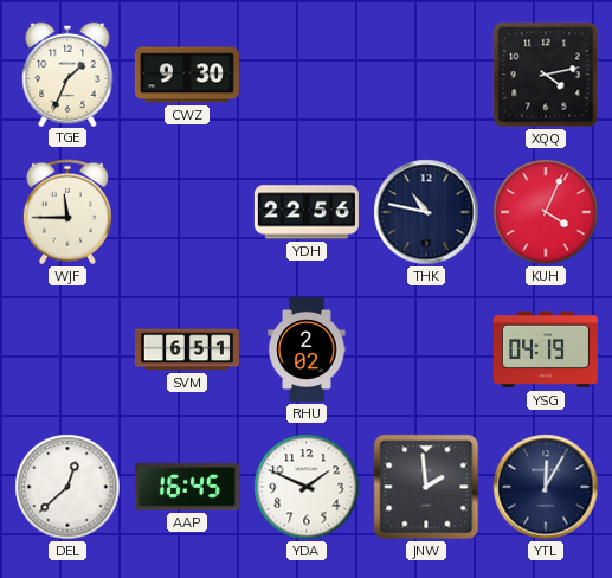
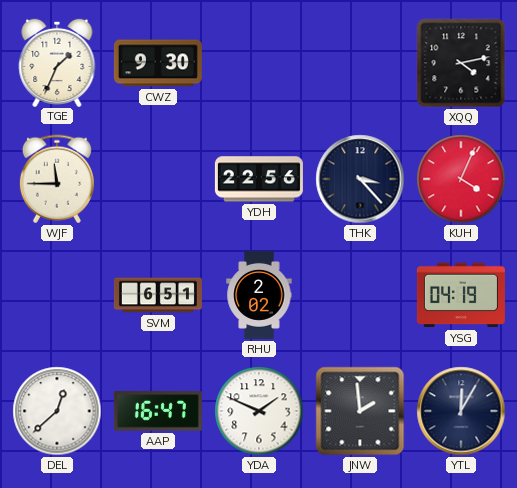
THK: 10:47 -> 3:23
AAP: 16:45 -> 16:47
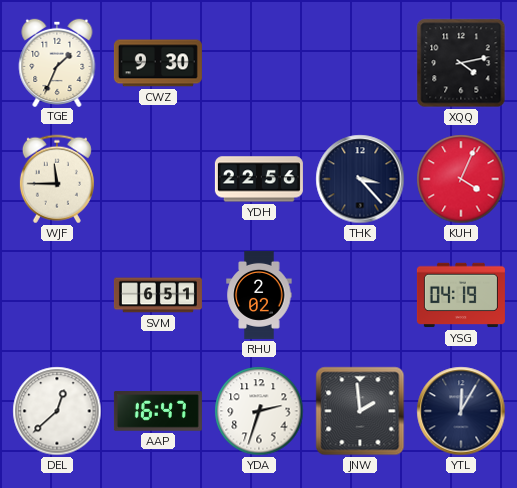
YDA: 1:49 -> 2:33
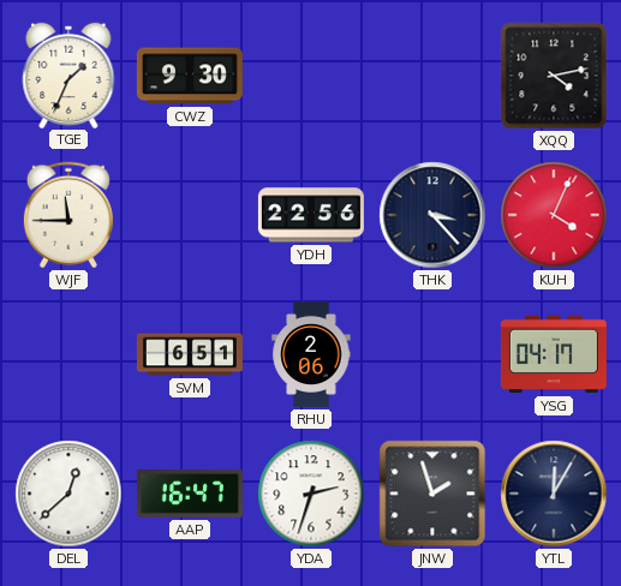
RHU: 2:02 -> 2:06
YSG: 04:19 -> 04:17
JNW: 1:59 -> 1:57
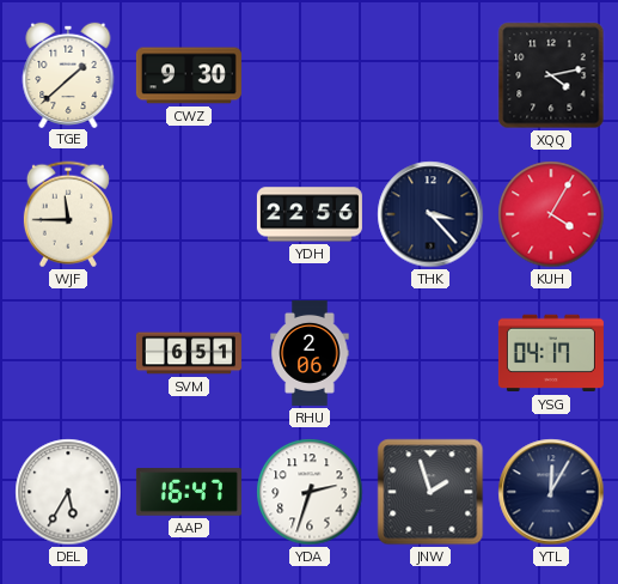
TGE: 1:34 -> 1:38
KUH: 4:04 -> 4:05
DEL: 12:38 -> 5:35
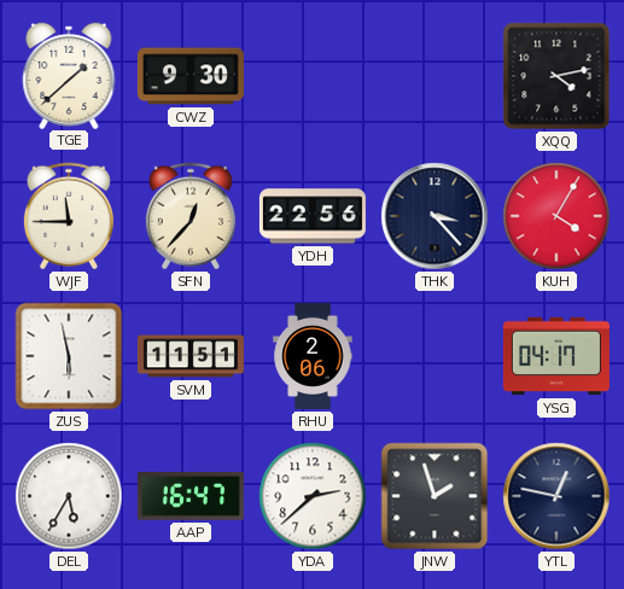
SFN: none -> 12:37
ZUS: none -> 5:58
SVM: 6:51 -> 11:51
YDA: 2:33 -> 2:38
YTL: 12:05 -> 12:47
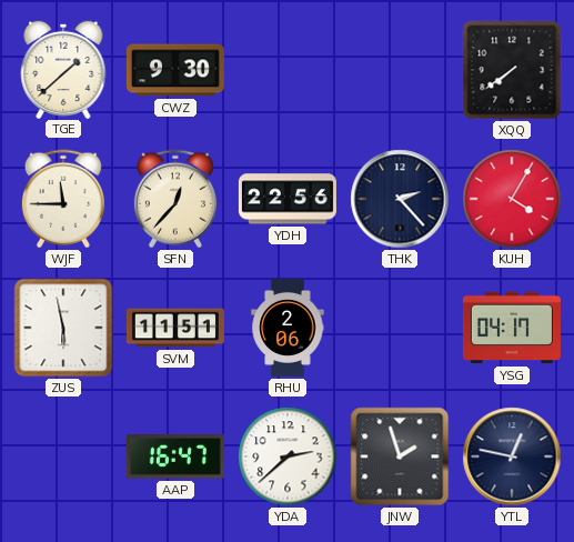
XQQ: 4:13 -> 7:39
THK: 3:23 -> 2:23
DEL: 5:35 -> none
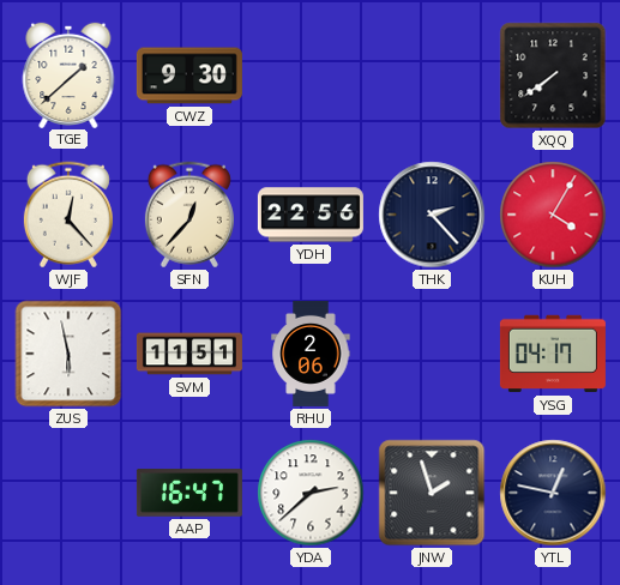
WJF: 11:45 -> 12:23
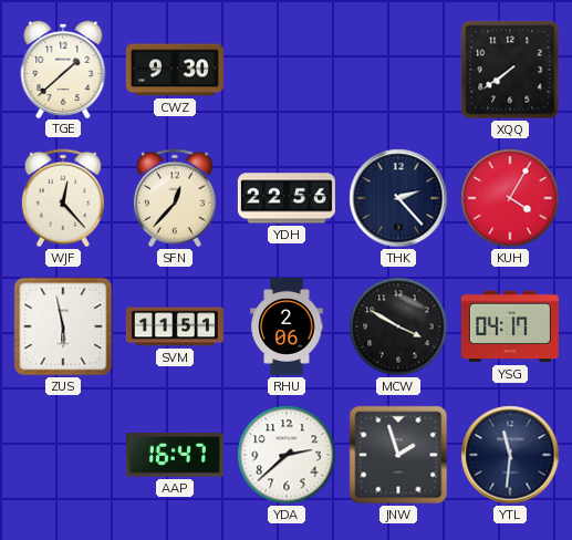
MCW: none -> 3:50
YTL: 12:47 -> 11:31
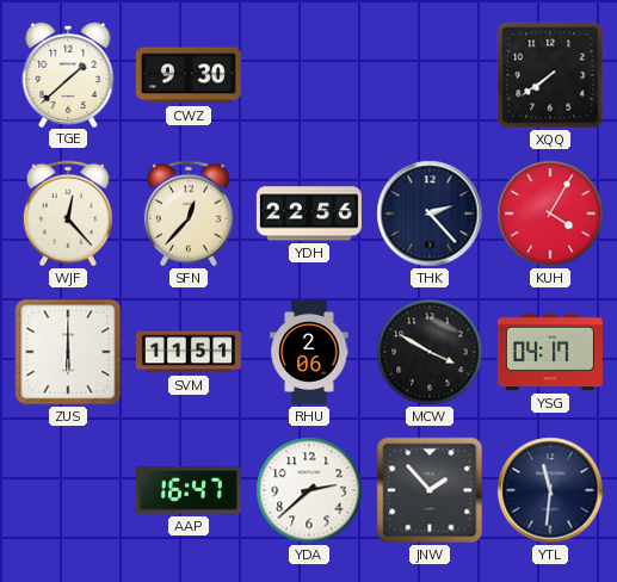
ZUS: 5:58 -> 6:00
JNW: 1:57 -> 1:53
